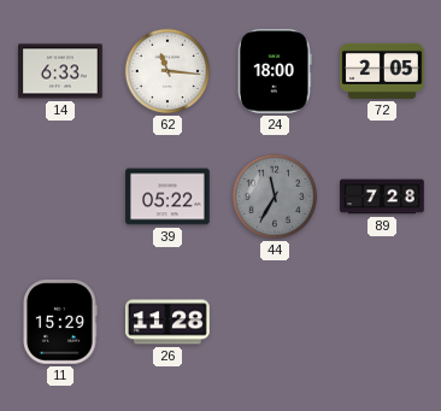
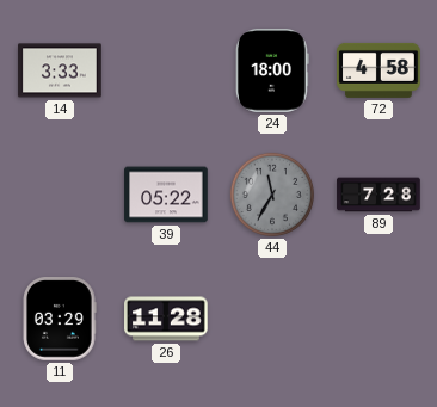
14: 6:33 -> 3:33
62: 11:16 -> none
72: 2:05 -> 4:58
11: 15:29 -> 03:29
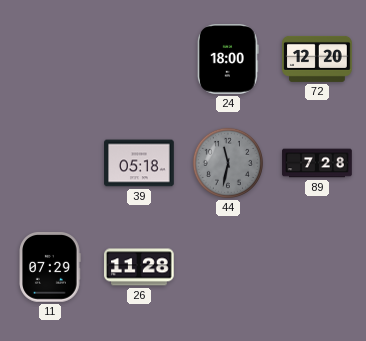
14: 3:33 -> none
72: 4:58 -> 12:20
39: 05:22 -> 05:18
44: 11:35 -> 11:32
11: 03:29 -> 07:29
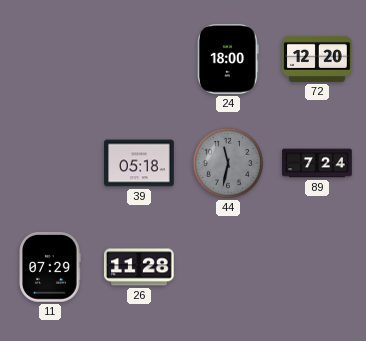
89: 7:28 -> 7:24
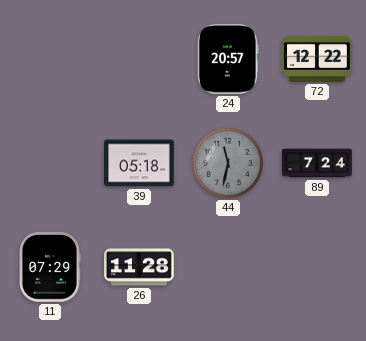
24: 18:00 -> 20:57
72: 12:20 -> 12:22
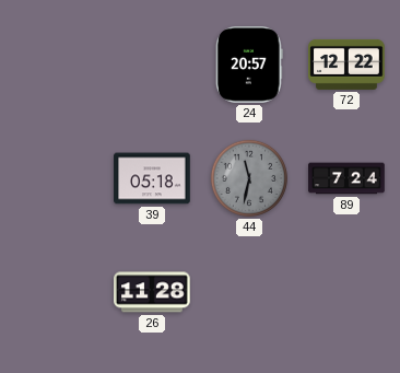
11: 07:29 -> none
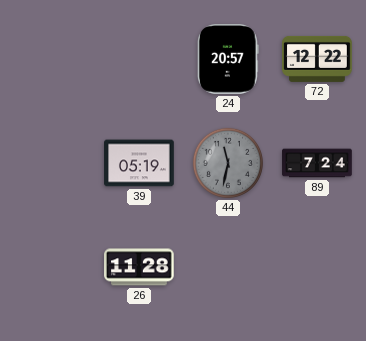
39: 05:18 -> 05:19
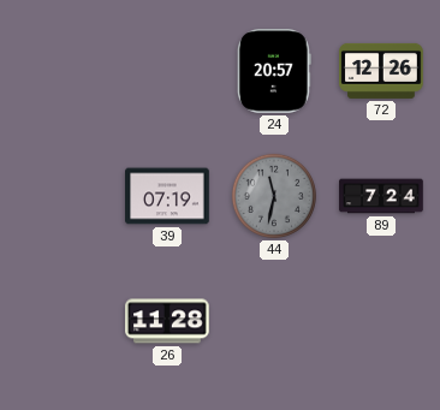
72: 12:22 -> 12:26
39: 05:19 -> 07:19
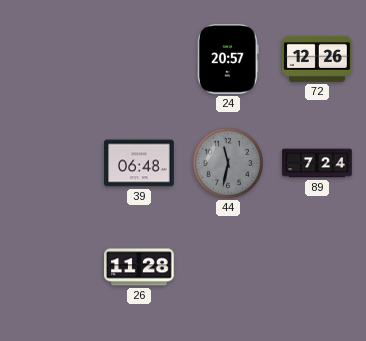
39: 07:19 -> 06:48
